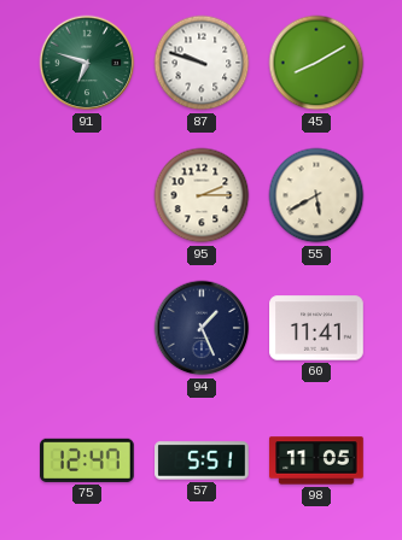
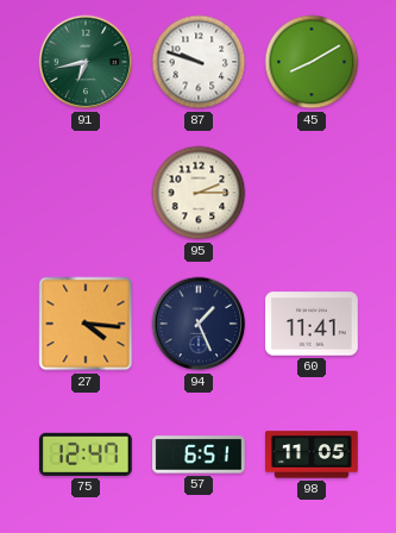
91: 6:48 -> 6:43
55: 5:40 -> none
27: none -> 4:16
57: 5:51 -> 6:51
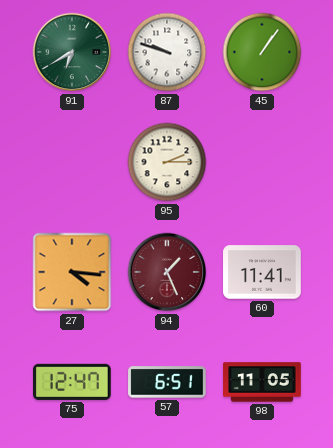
91: 6:43 -> 6:40
45: 8:10 -> 1:06
94 dial: navy -> burgundy
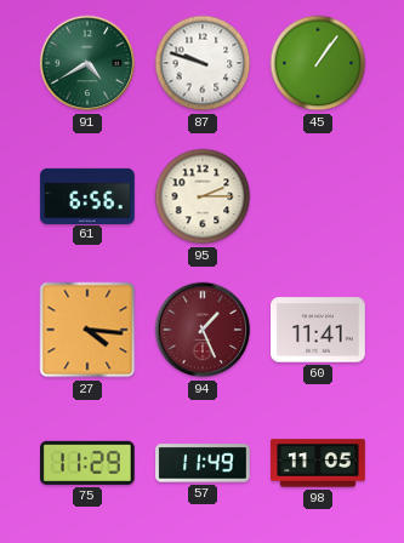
91: 6:40 -> 4:40
61: none -> 6:56
75: 12:47 -> 11:29
57: 6:51 -> 11:49
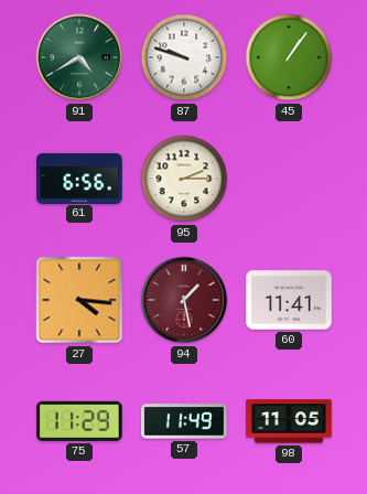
94: 1:26 -> 1:28
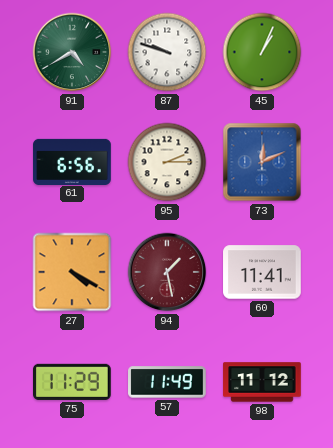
45: 1:06 -> 1:04
73: none -> 12:11
27: 4:16 -> 4:20
98: 11:05 -> 11:12
